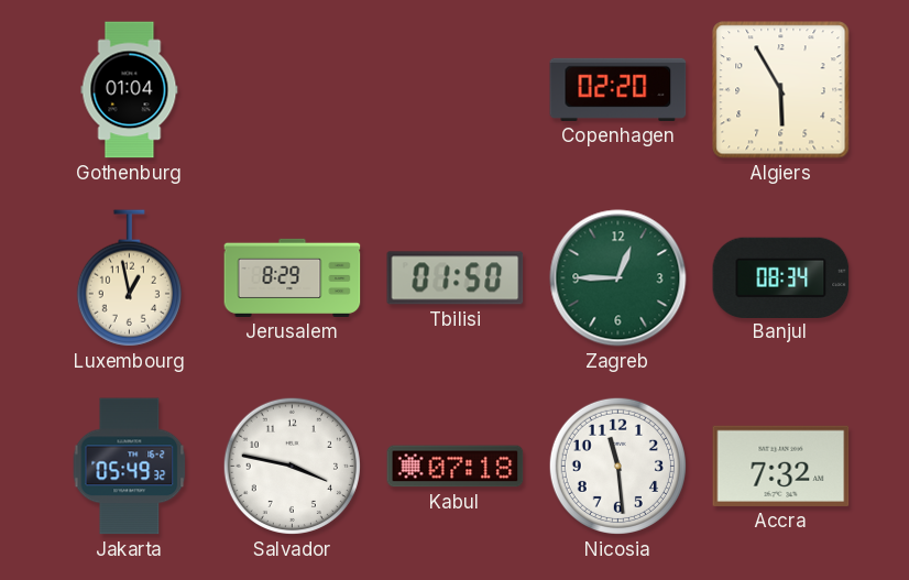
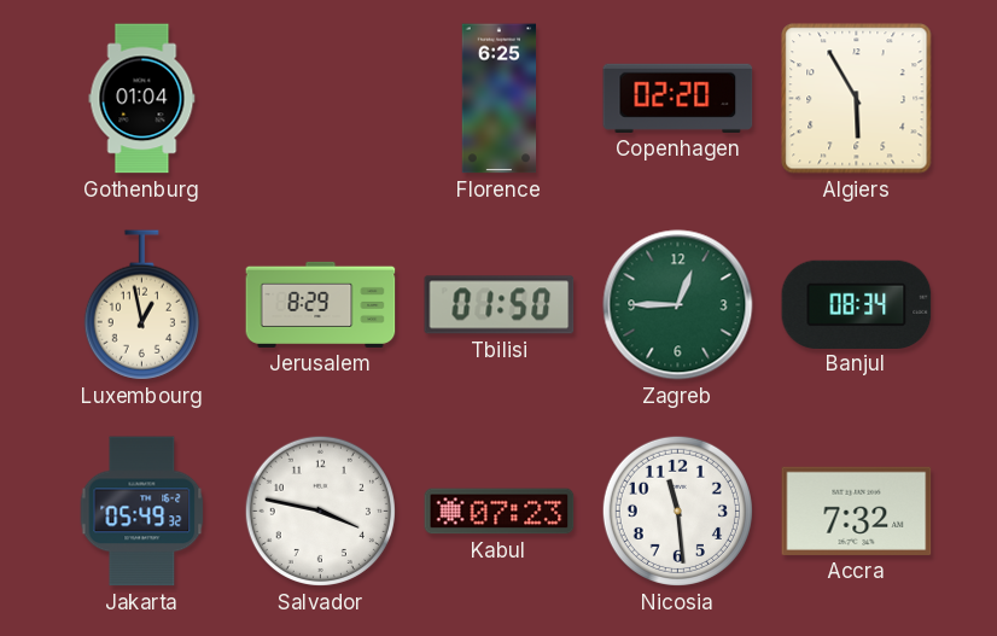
Florence: none -> 6:25
Kabul: 07:18 -> 07:23
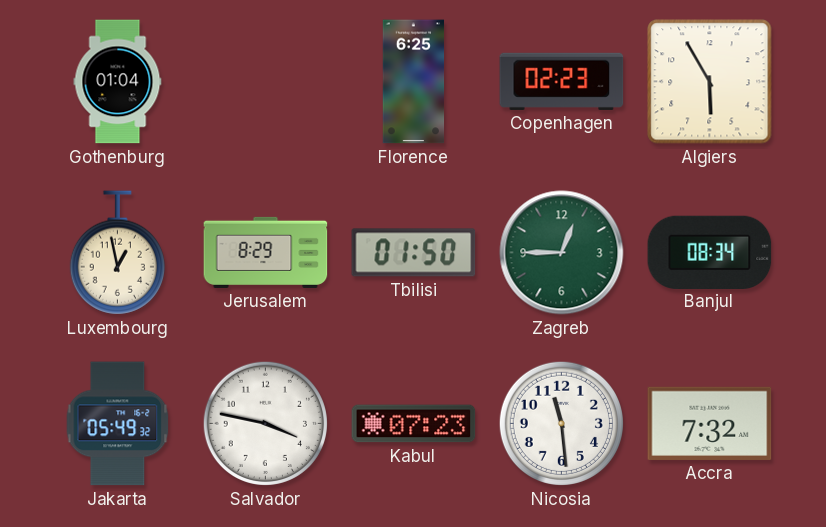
Copenhagen: 02:20 -> 02:23
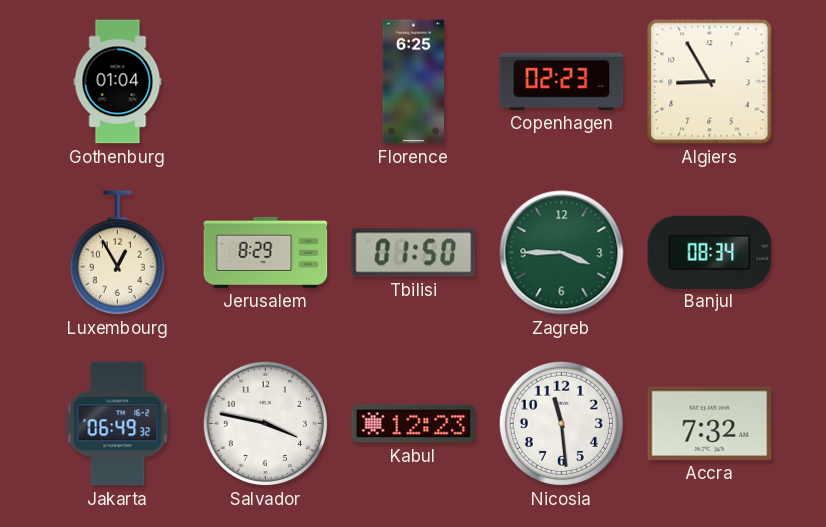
Algiers: 5:55 -> 8:55
Luxembourg: 12:58 -> 12:55
Zagreb: 12:45 -> 3:45
Jakarta: 05:49 -> 06:49
Kabul: 07:23 -> 12:23
